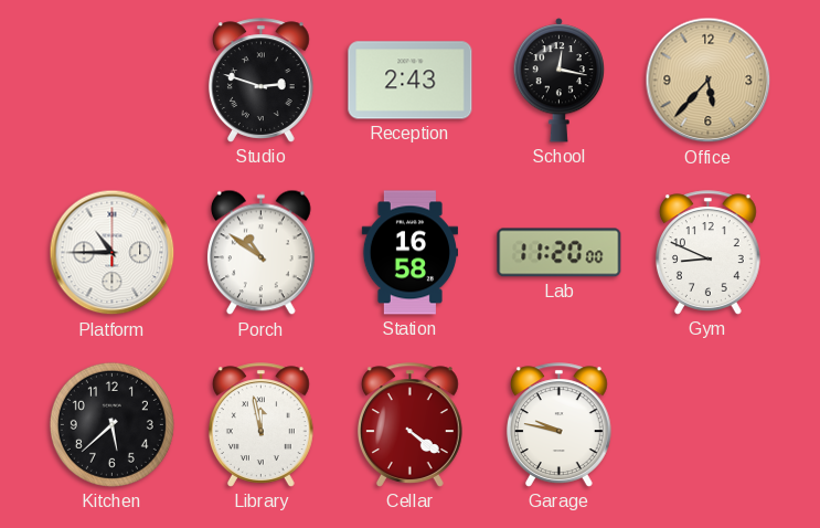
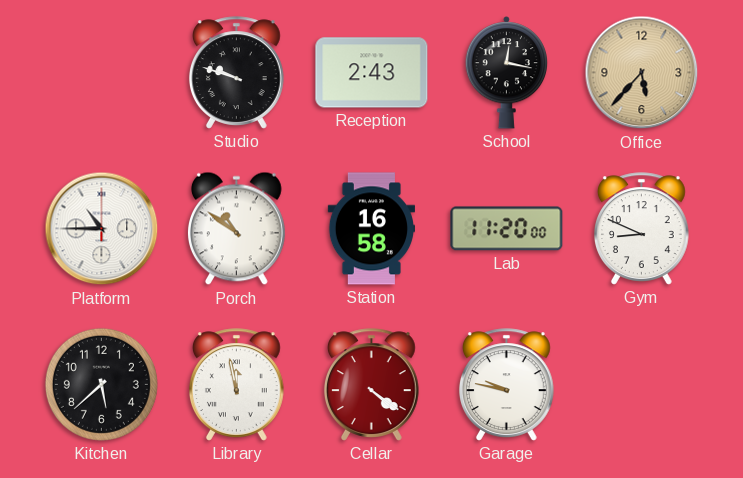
Studio: 2:48 -> 9:48
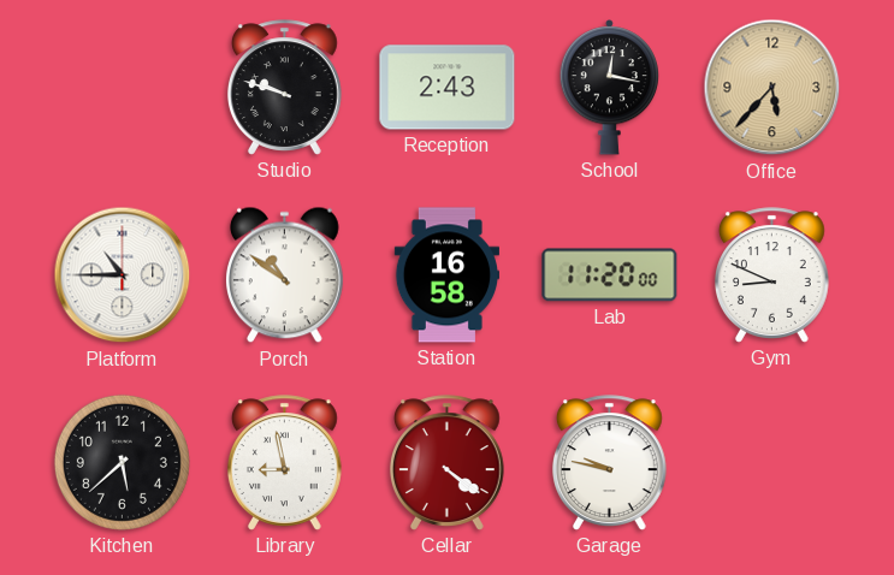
Library: 11:58 -> 8:58
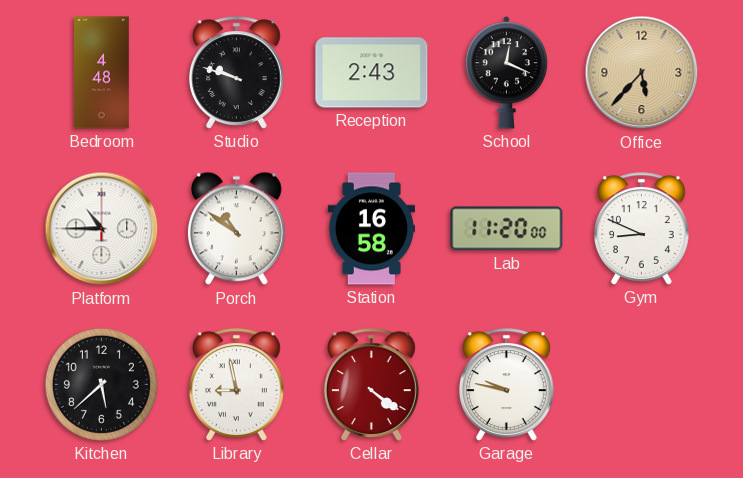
Bedroom: none -> 4:48
School: 12:17 -> 12:19
